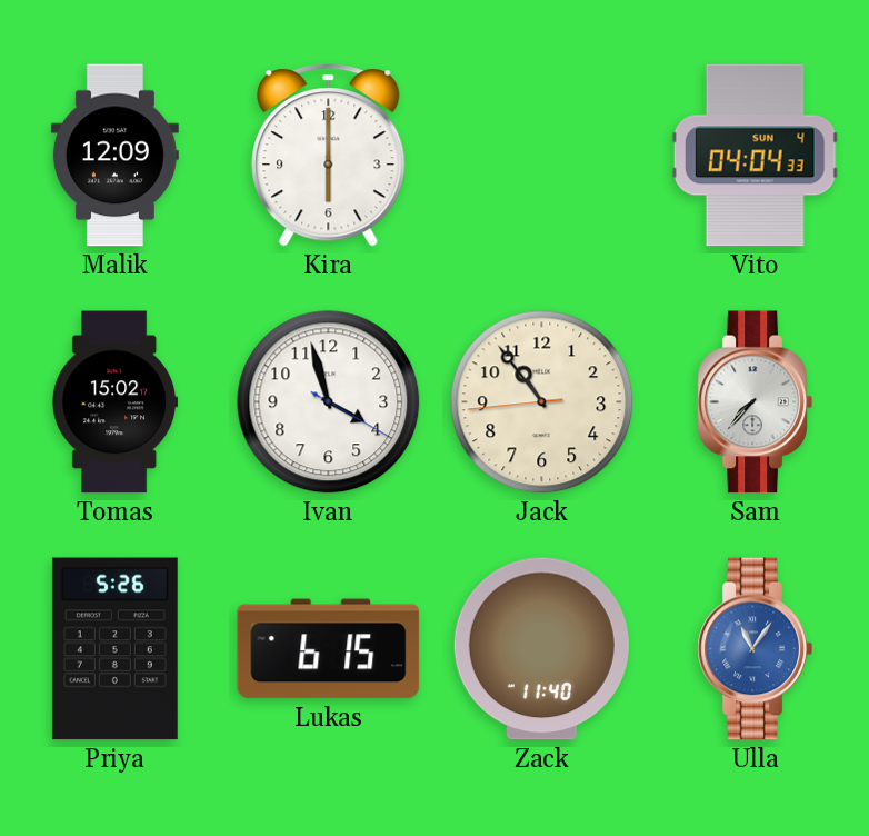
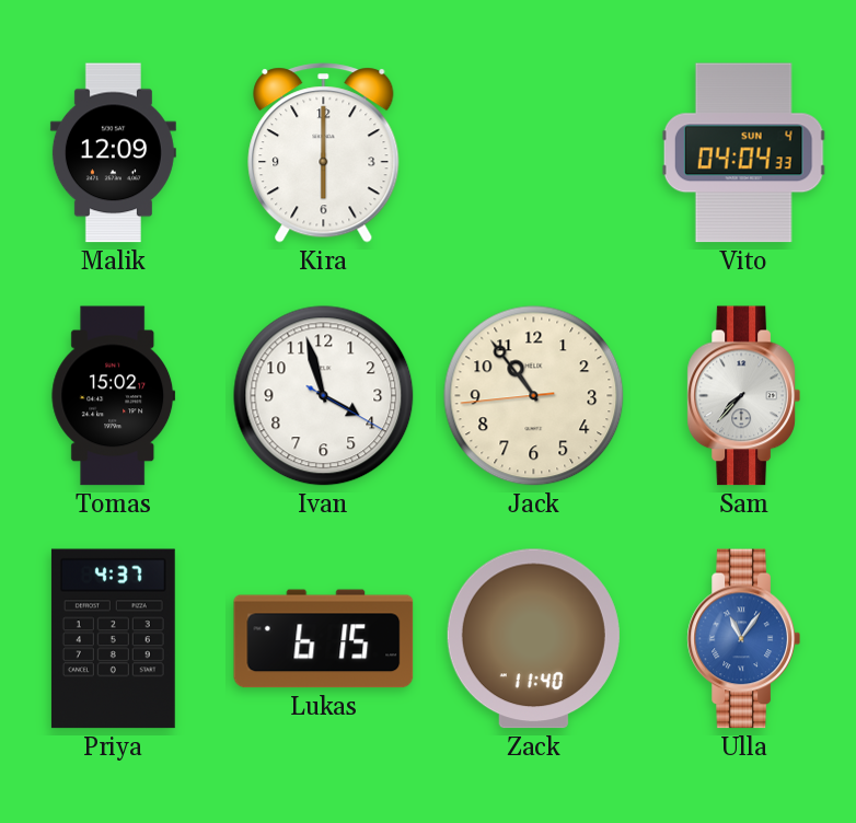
Priya: 5:26 -> 4:37
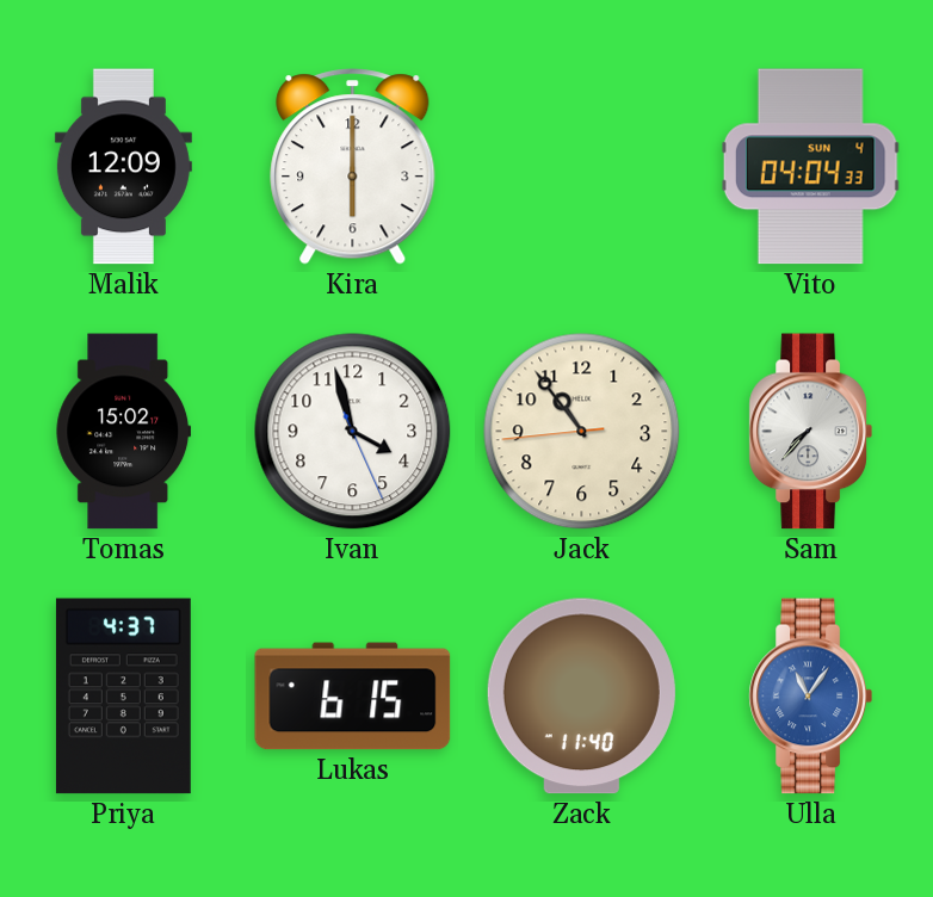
Ivan: 3:57:20 -> 3:57:26
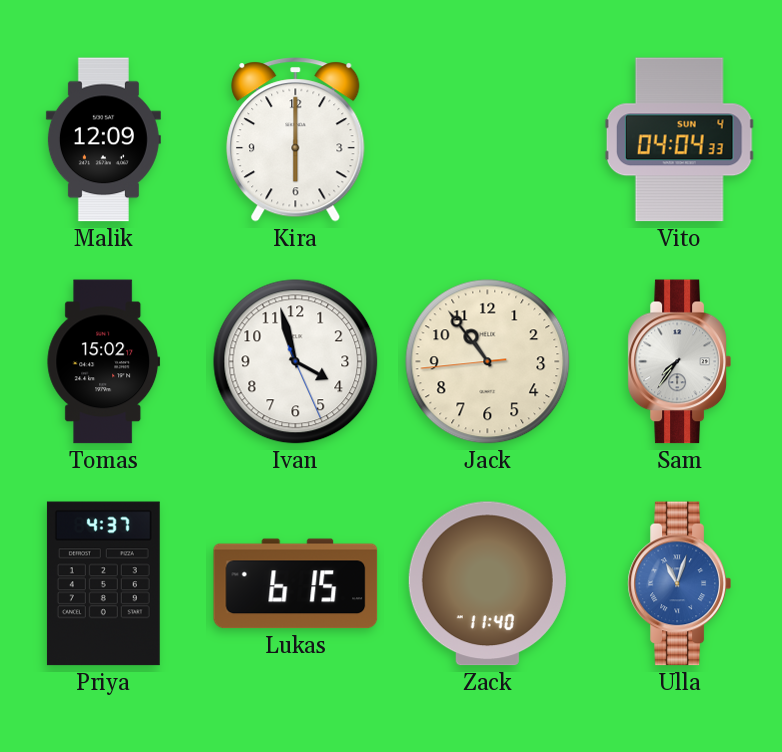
Sam: 7:37 -> 7:36
Ulla: 11:06 -> 11:03
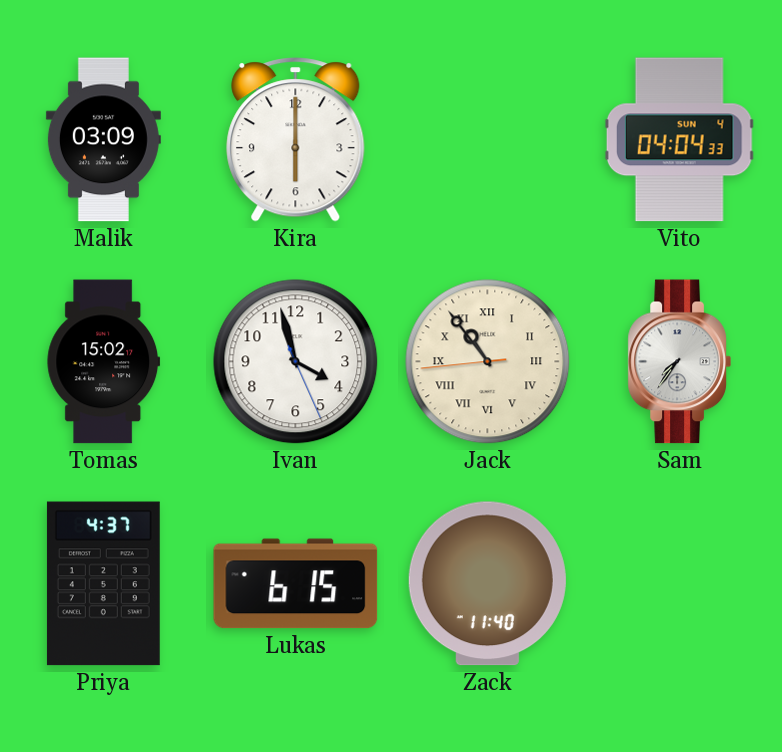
Malik: 12:09 -> 03:09
Jack numerals: Arabic -> Roman
Ulla: 11:03 -> none
